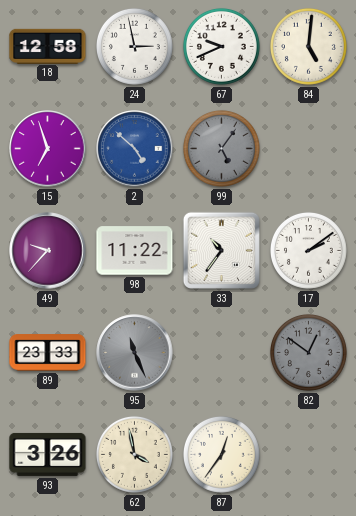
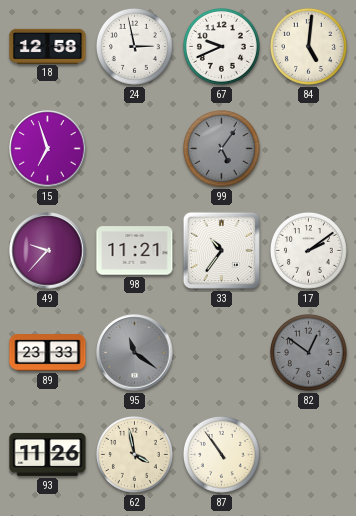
2: 4:52 -> none
98: 11:22 -> 11:21
95: 11:26 -> 11:21
93: 3:26 -> 11:26
87: 12:36 -> 10:54
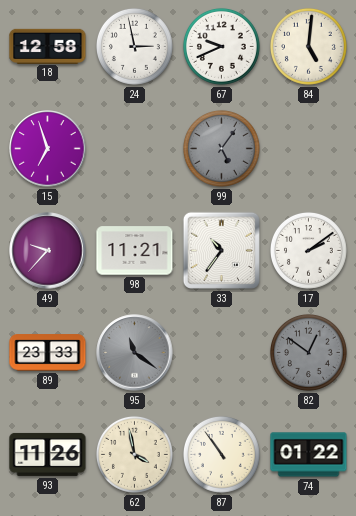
74: none -> 01:22
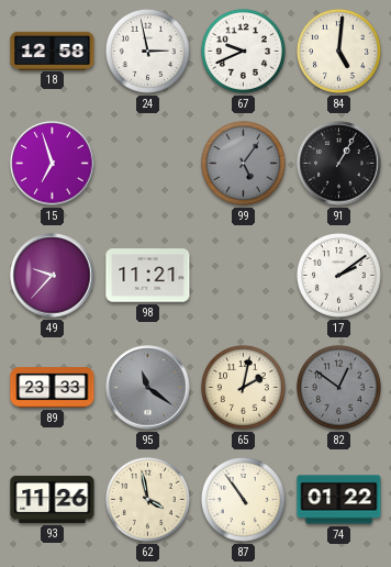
91: none -> 1:05
33: 10:36 -> none
65: none -> 2:02
